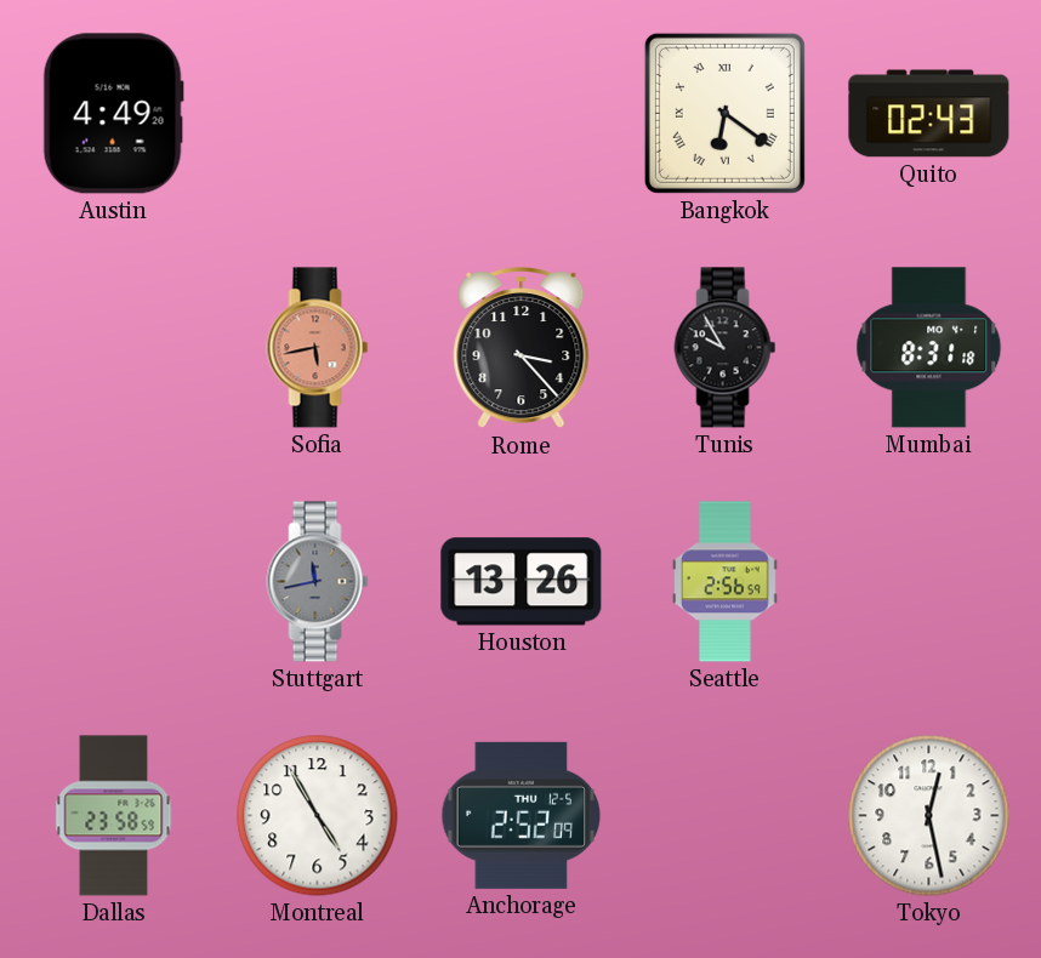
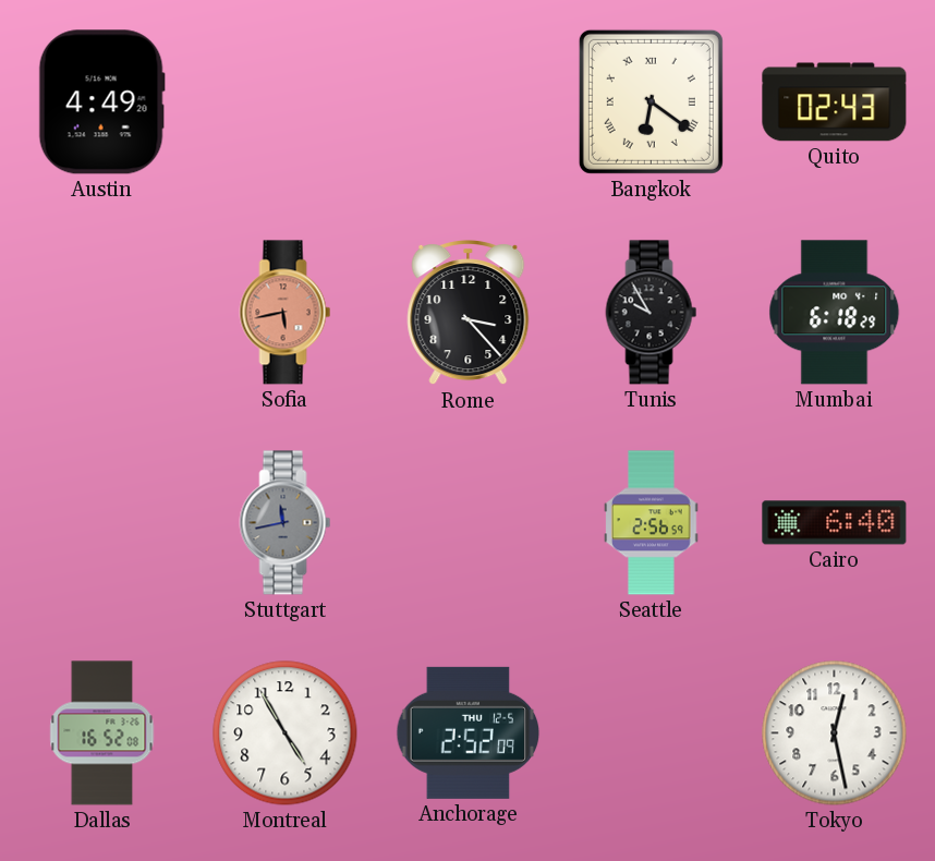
Mumbai: 8:31 -> 6:18
Houston: 13:26 -> none
Cairo: none -> 6:40
Dallas: 23:58 -> 16:52
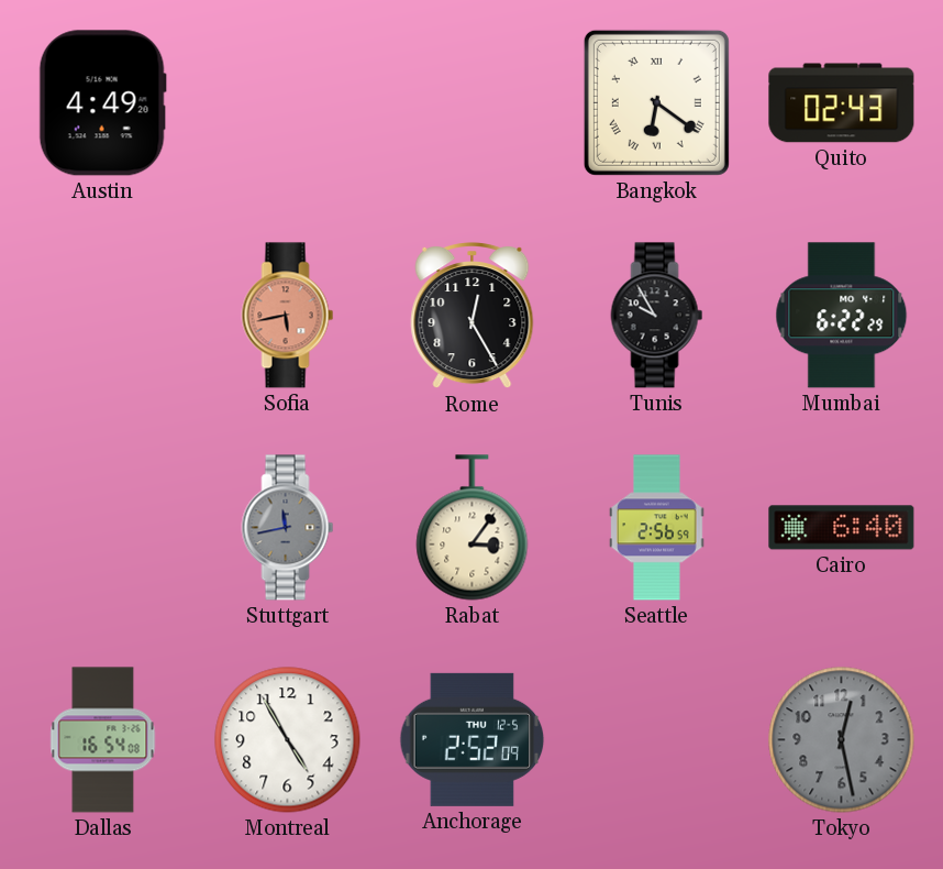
Rome: 3:23 -> 12:25
Mumbai: 6:18 -> 6:22
Rabat: none -> 3:06
Dallas: 16:52 -> 16:54
Tokyo dial: white -> grey
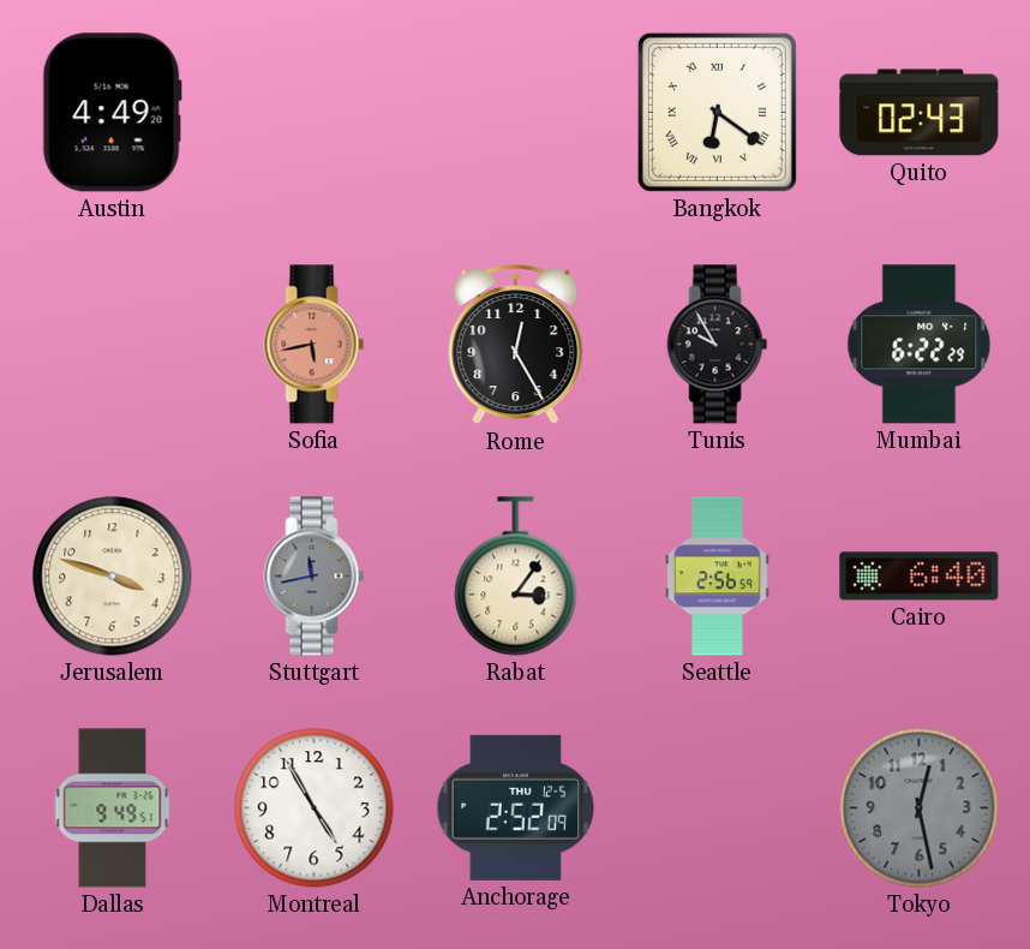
Jerusalem: none -> 3:48
Dallas: 16:54 -> 9:49
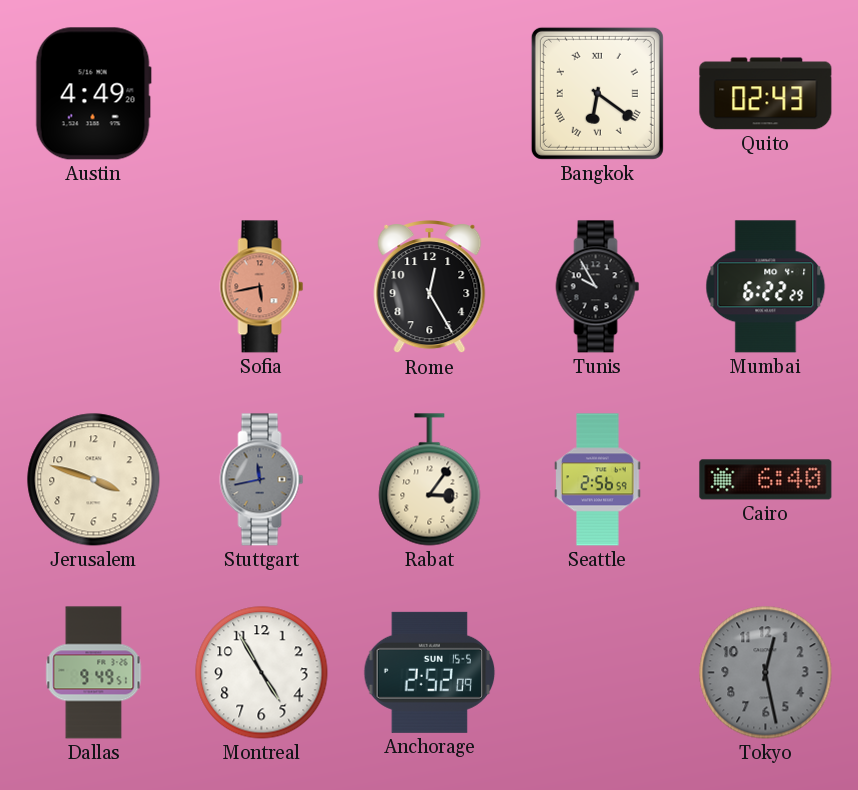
Anchorage date: THU 12-5 -> SUN 15-5
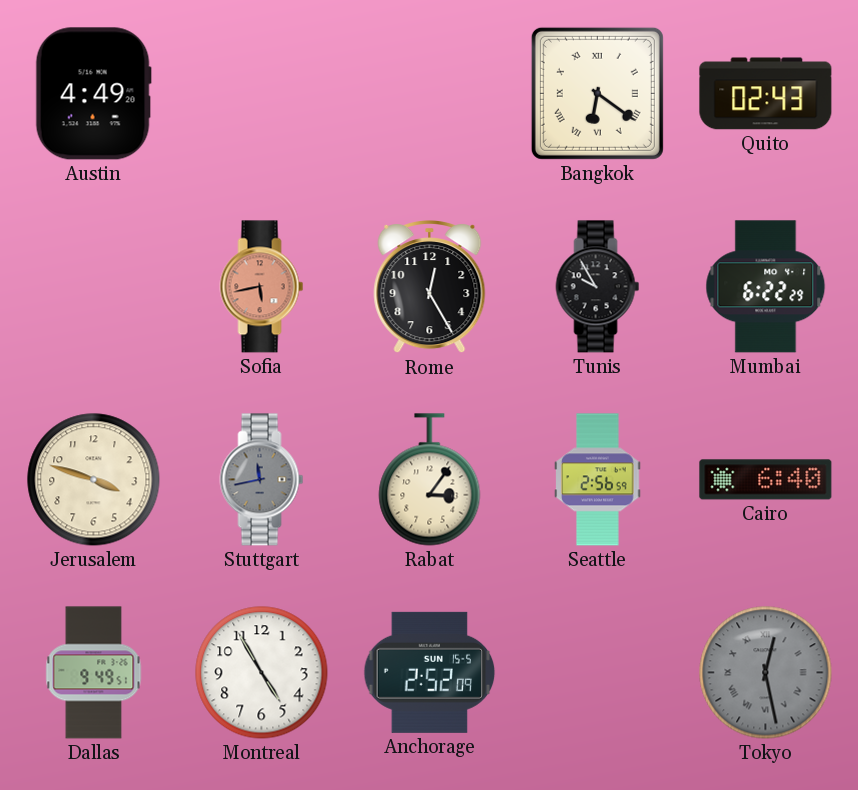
Tokyo numerals: Arabic -> Roman
